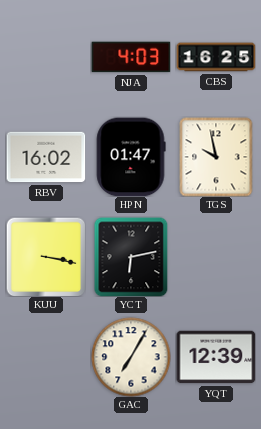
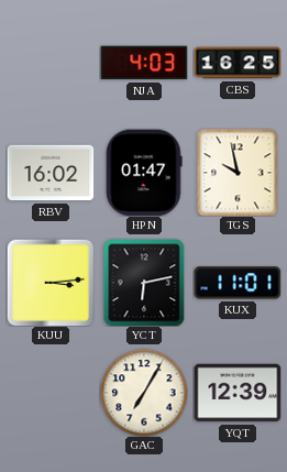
KUU: 3:17 -> 3:14
KUX: none -> 11:01
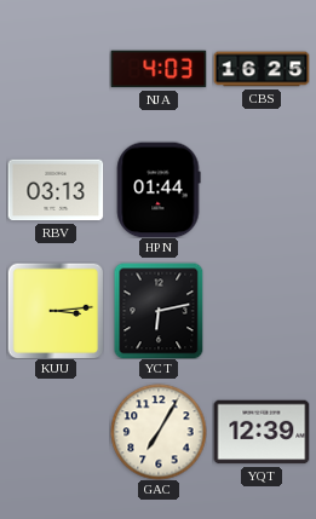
RBV: 16:02 -> 03:13
HPN: 01:47 -> 01:44
TGS: 9:58 -> none
KUX: 11:01 -> none
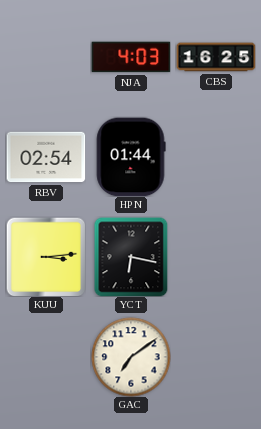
RBV: 03:13 -> 02:54
YCT: 6:13 -> 6:17
GAC: 7:05 -> 7:09
YQT: 12:39 -> none
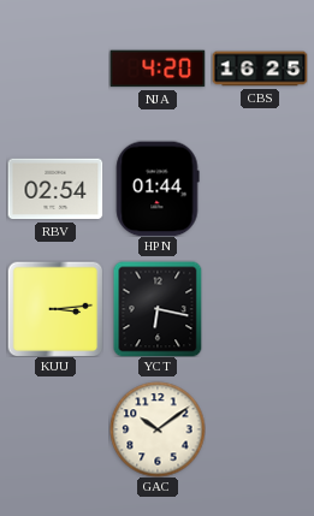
NJA: 4:03 -> 4:20
GAC: 7:09 -> 10:09
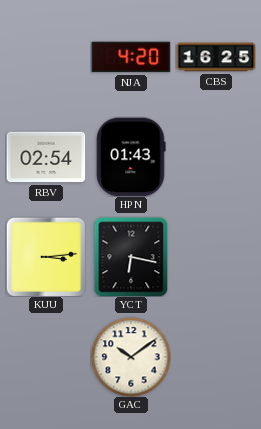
HPN: 01:44 -> 01:43
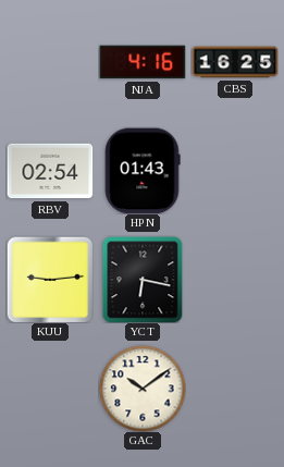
NJA: 4:20 -> 4:16
KUU: 3:14 -> 9:14
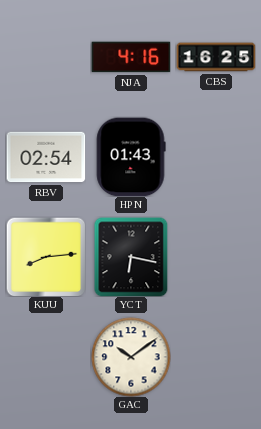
KUU: 9:14 -> 8:14
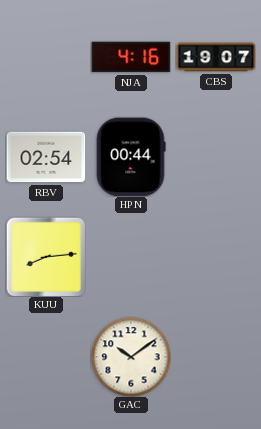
CBS: 16:25 -> 19:07
HPN: 01:43 -> 00:44
YCT: 6:17 -> none
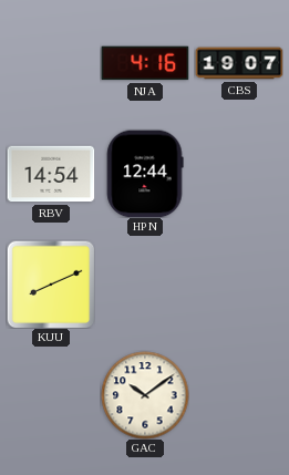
RBV: 02:54 -> 14:54
HPN: 00:44 -> 12:44
KUU: 8:14 -> 8:11
